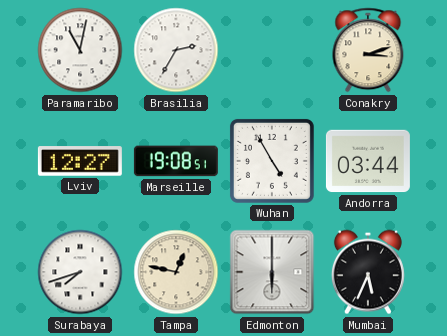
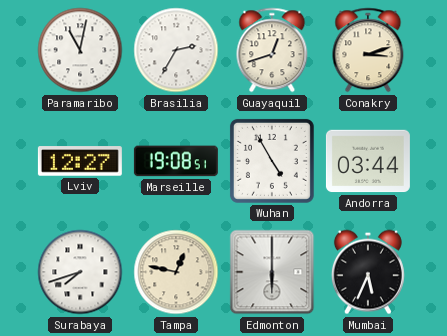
Guayaquil: none -> 12:42
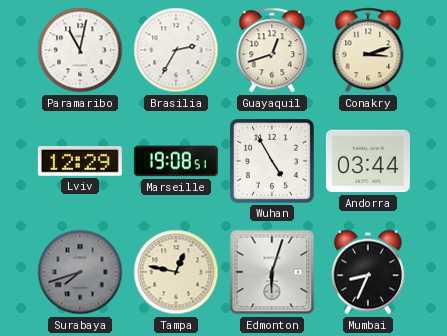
Lviv: 12:27 -> 12:29
Surabaya dial: white -> grey
Edmonton: 6:00 -> 6:03
Mumbai: 5:34 -> 8:34
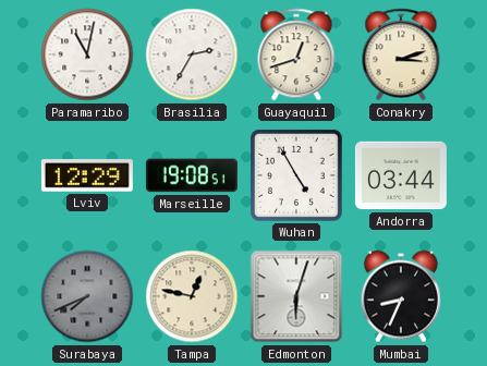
Surabaya: 7:42 -> 7:41
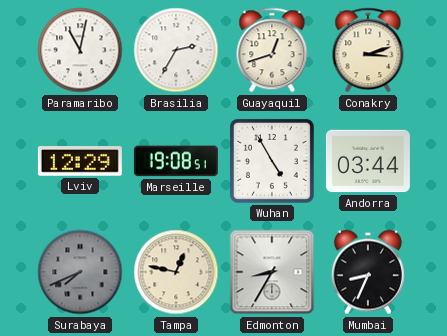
Edmonton: 6:03 -> 8:35
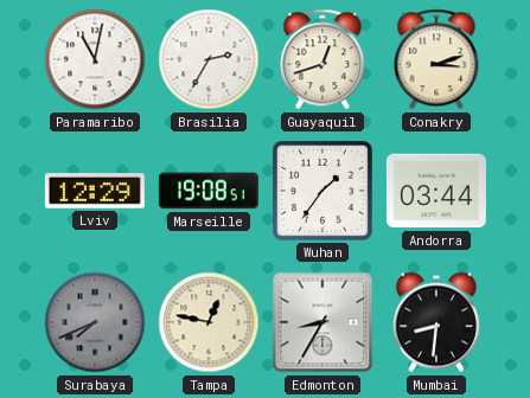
Wuhan: 4:55 -> 1:36
Mumbai: 8:34 -> 8:31
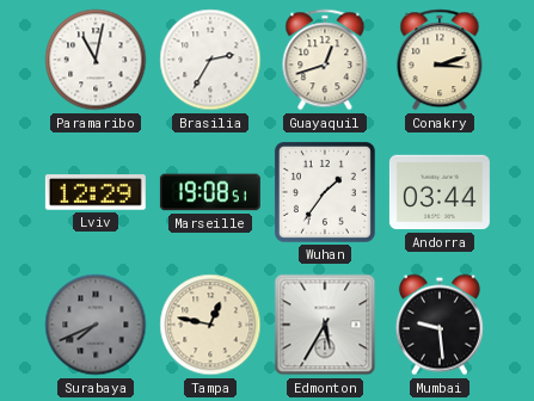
Edmonton: 8:35 -> 5:35
Mumbai: 8:31 -> 9:29
